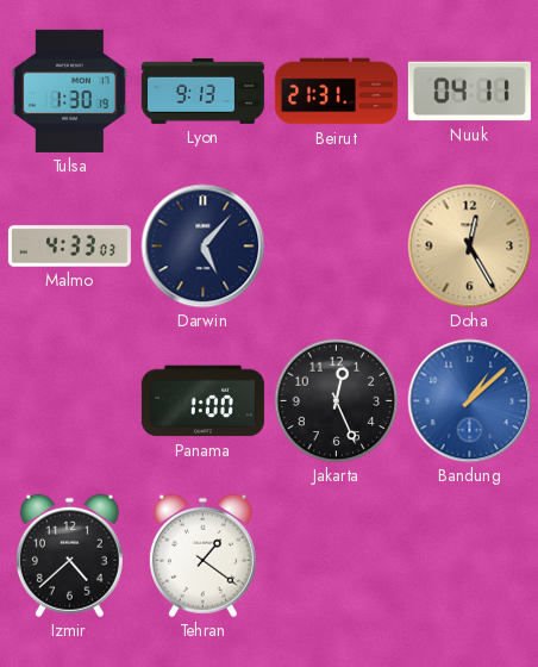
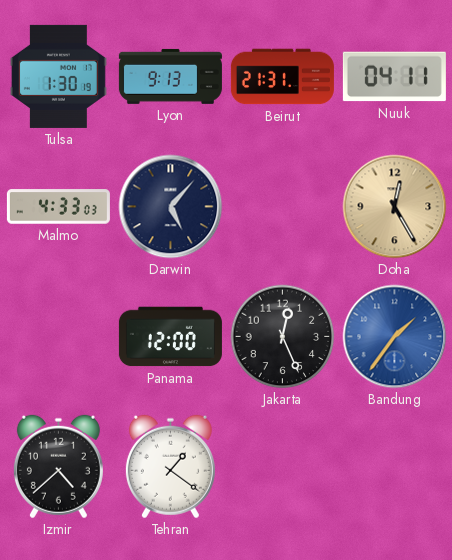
Panama: 1:00 -> 12:00
Bandung: 1:08 -> 1:36
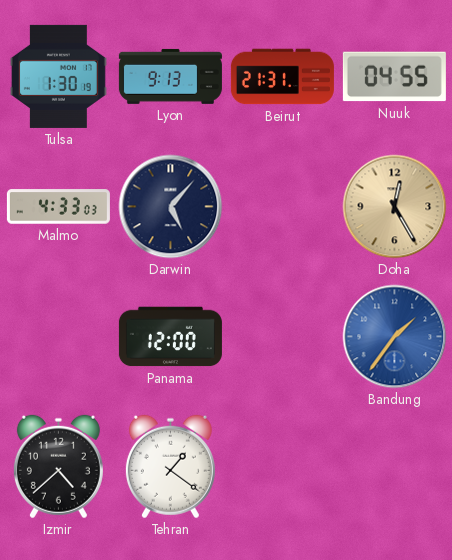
Nuuk: 04:11 -> 04:55
Jakarta: 12:26 -> none
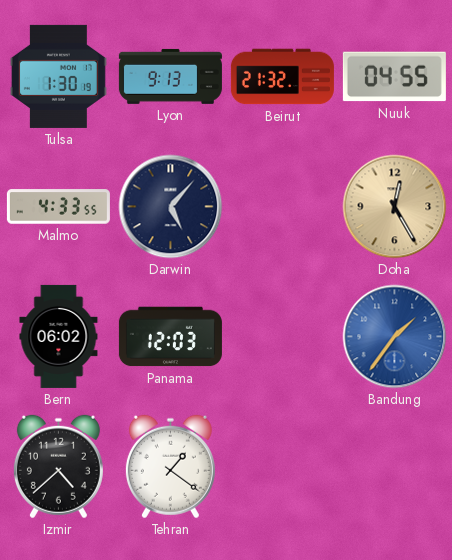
Beirut: 21:31 -> 21:32
Malmo: 4:33:03 -> 4:33:55
Bern: none -> 06:02
Panama: 12:00 -> 12:03
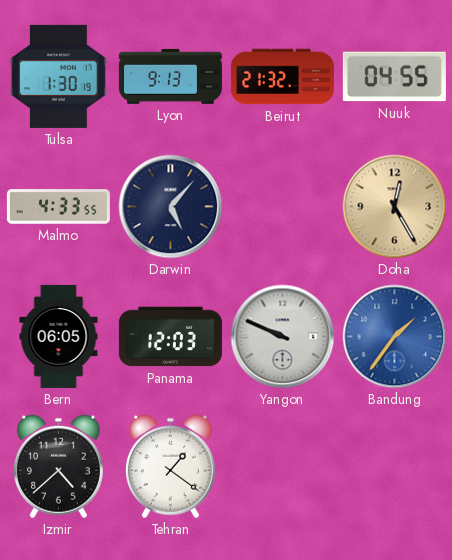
Bern: 06:02 -> 06:05
Yangon: none -> 9:49
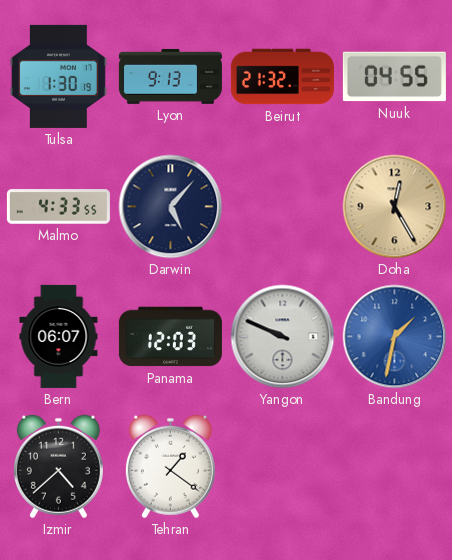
Bern: 06:05 -> 06:07
Bandung: 1:36 -> 1:32
